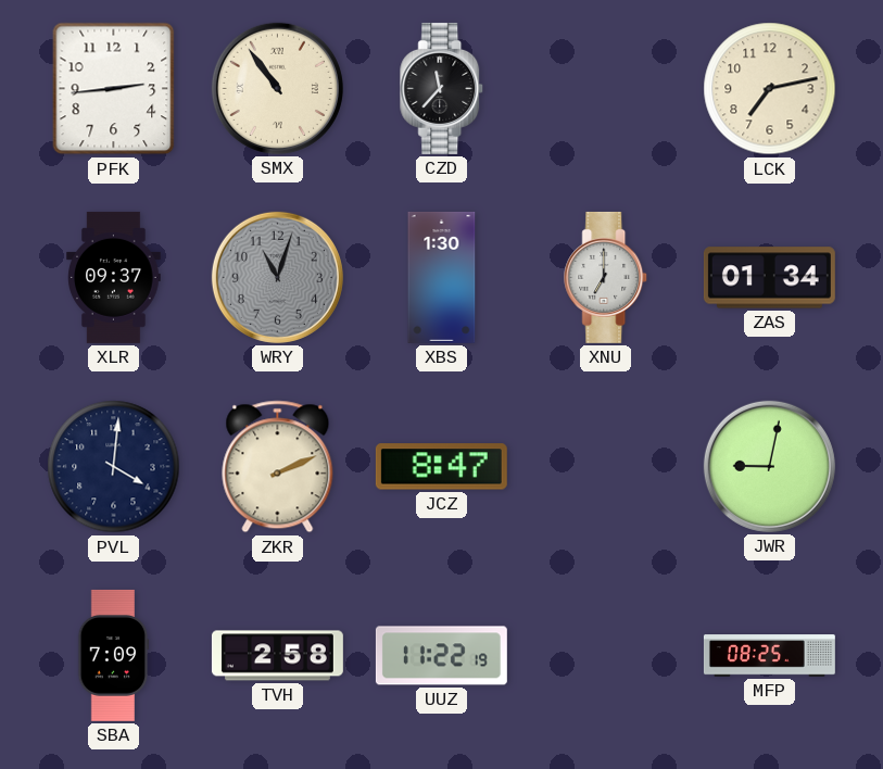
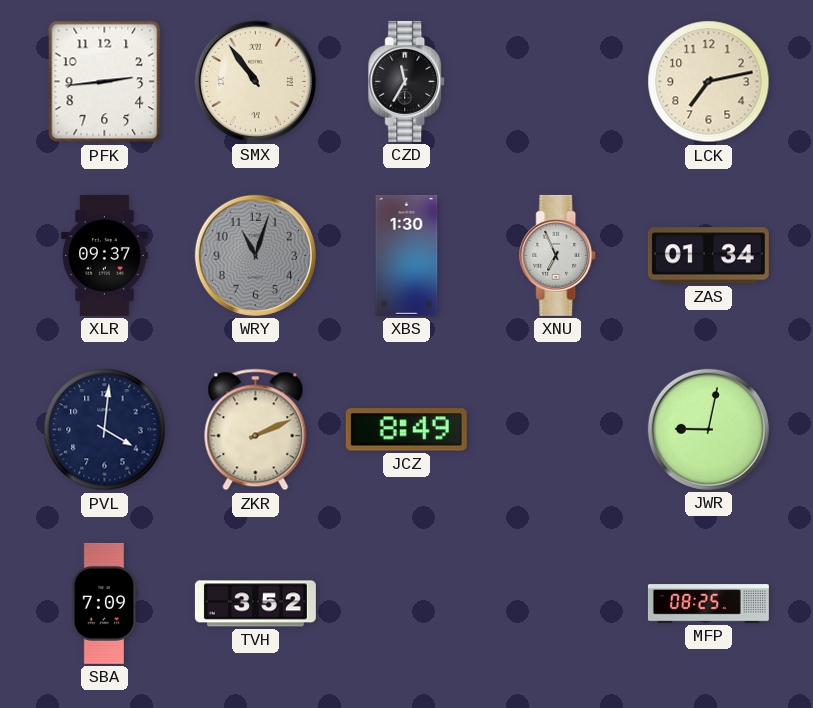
CZD: 11:37 -> 11:35
XNU: 7:00 -> 6:56
JCZ: 8:47 -> 8:49
TVH: 2:58 -> 3:52
UUZ: 11:22 -> none
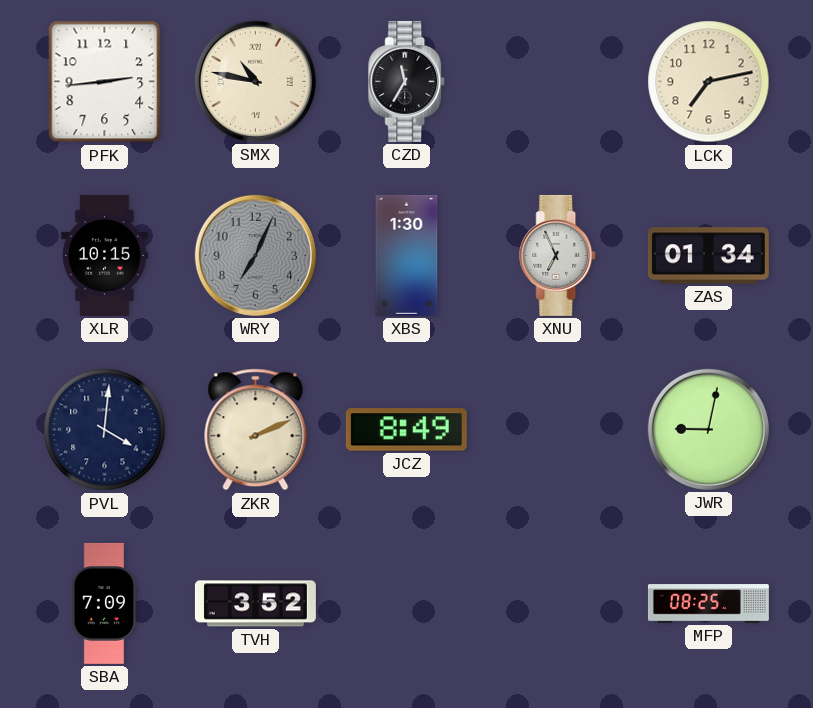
SMX: 10:54 -> 10:47
XLR: 09:37 -> 10:15
WRY: 11:03 -> 7:04
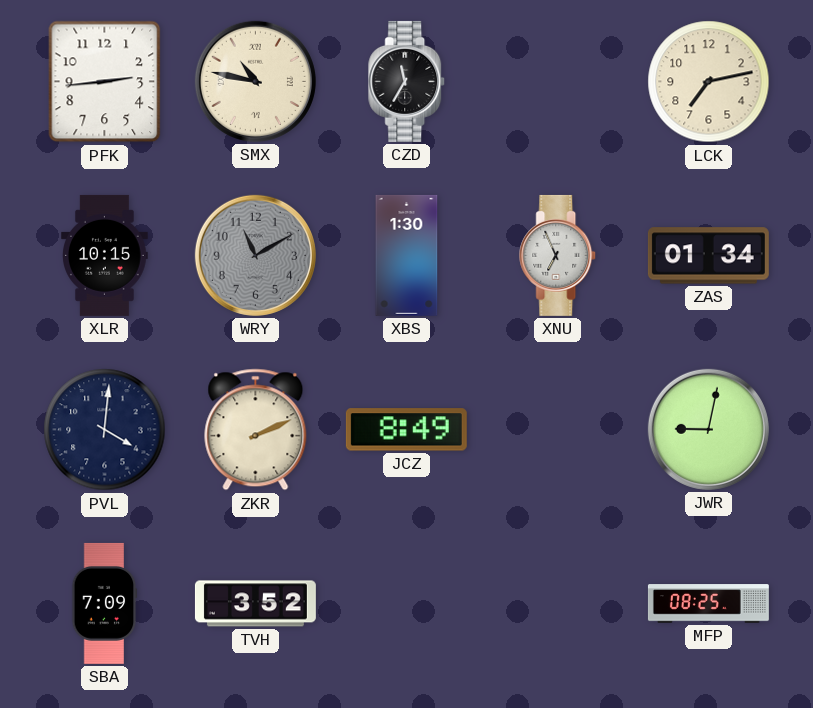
WRY: 7:04 -> 11:10
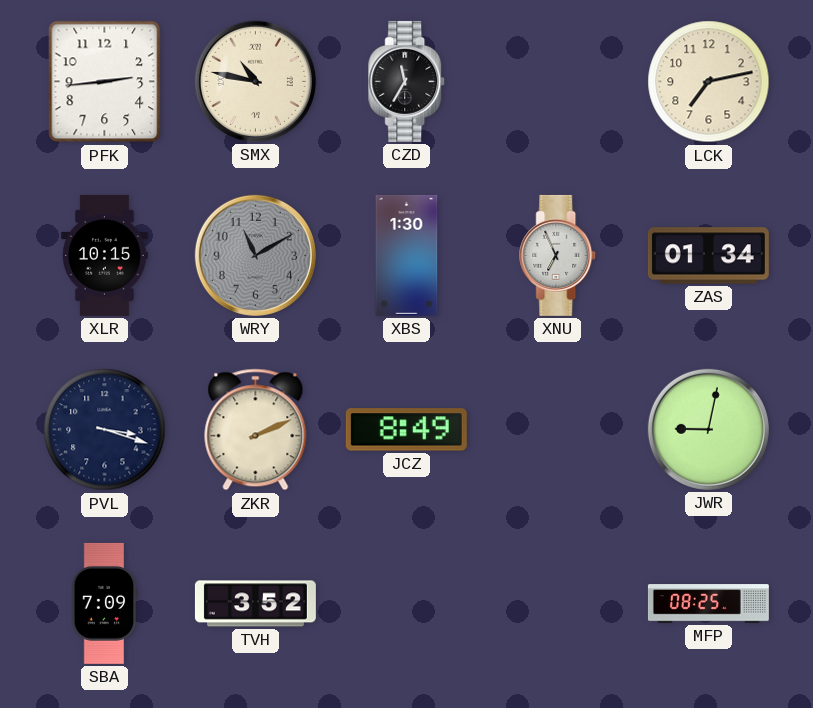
PVL: 4:01 -> 3:18
